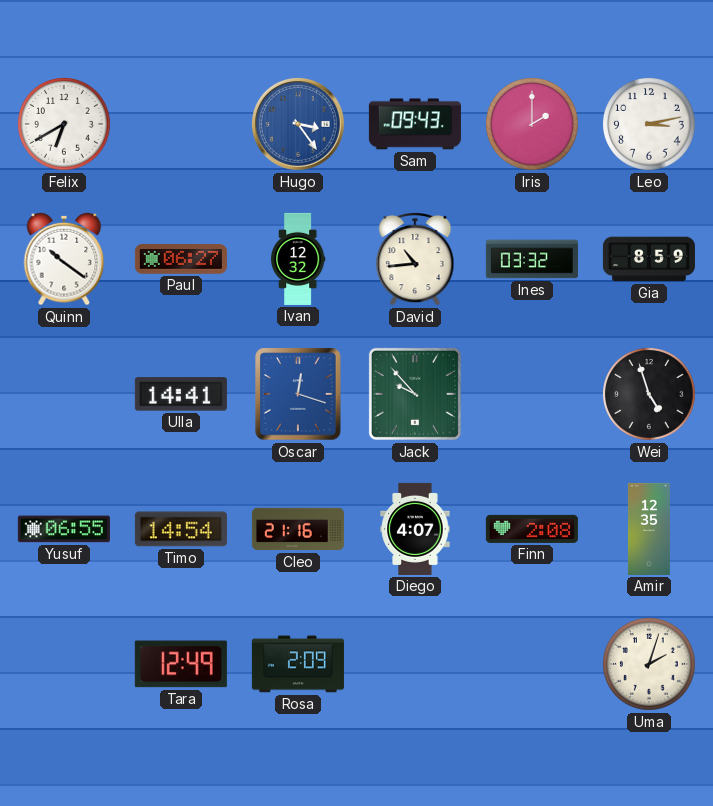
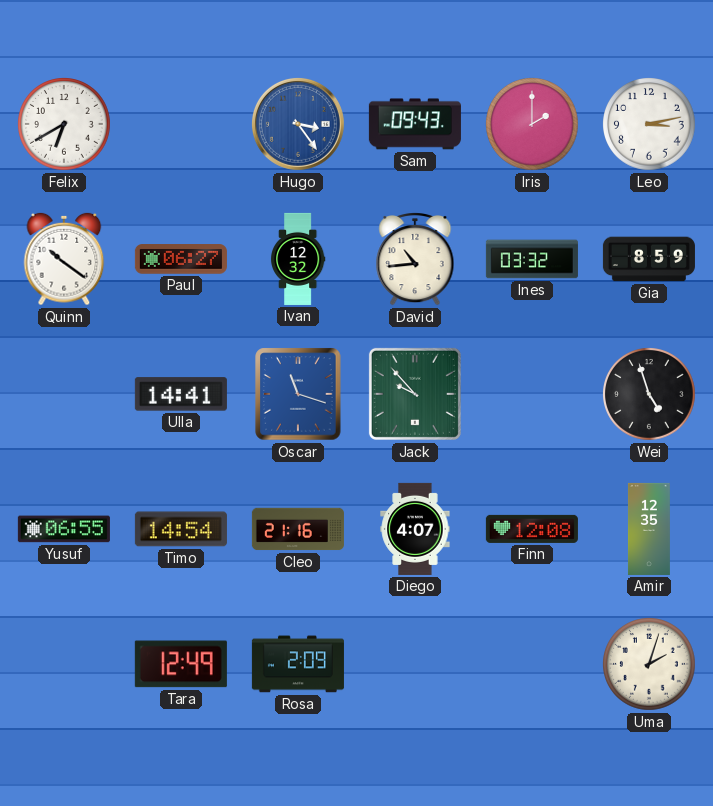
Oscar: 12:18 -> 11:18
Finn: 2:08 -> 12:08
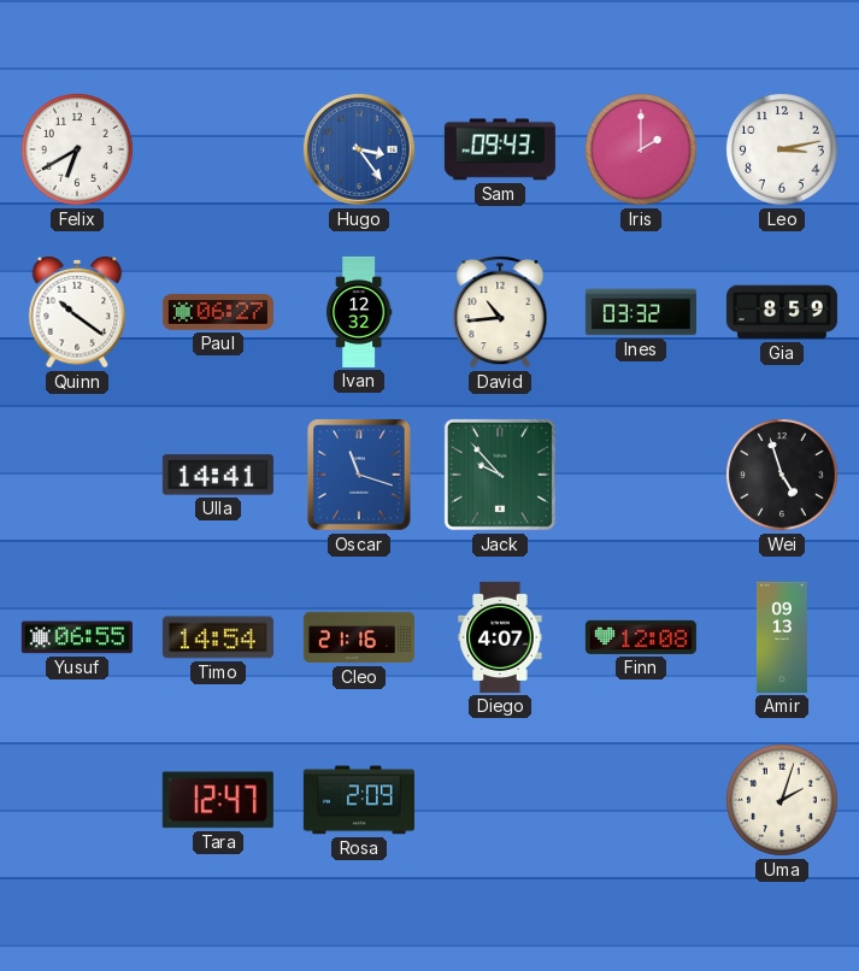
Amir: 12:35 -> 09:13
Tara: 12:49 -> 12:47
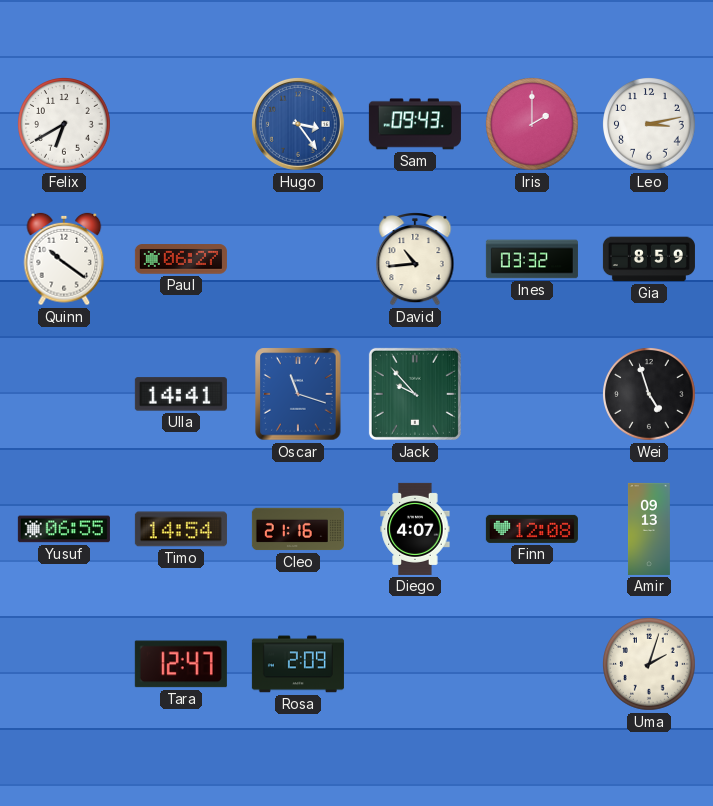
Ivan: 12:32 -> none
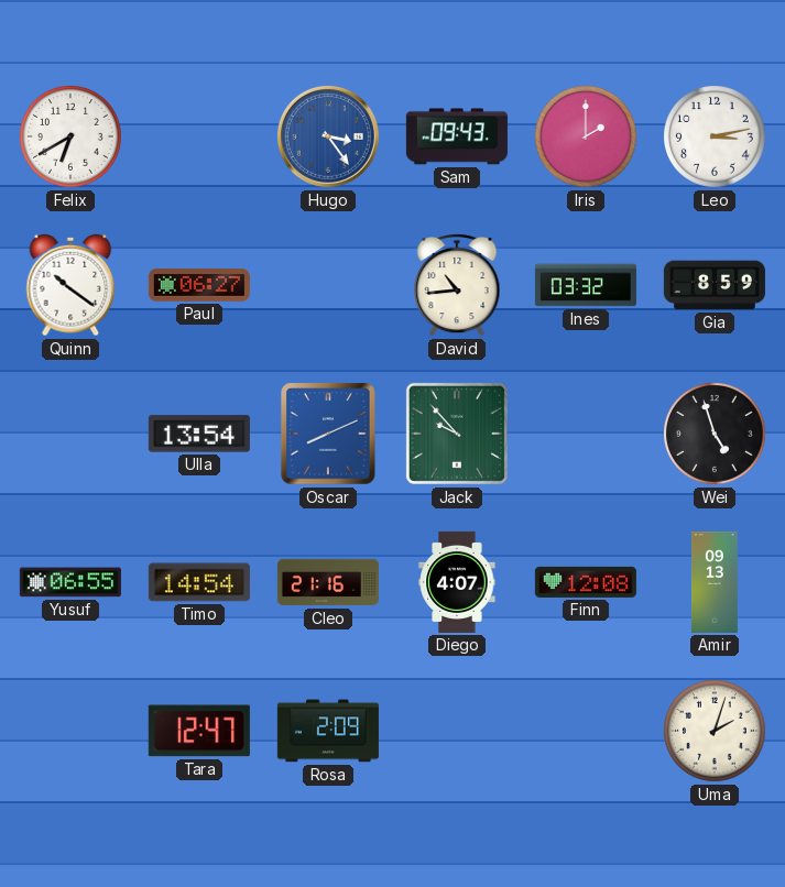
Ulla: 14:41 -> 13:54
Oscar: 11:18 -> 8:11
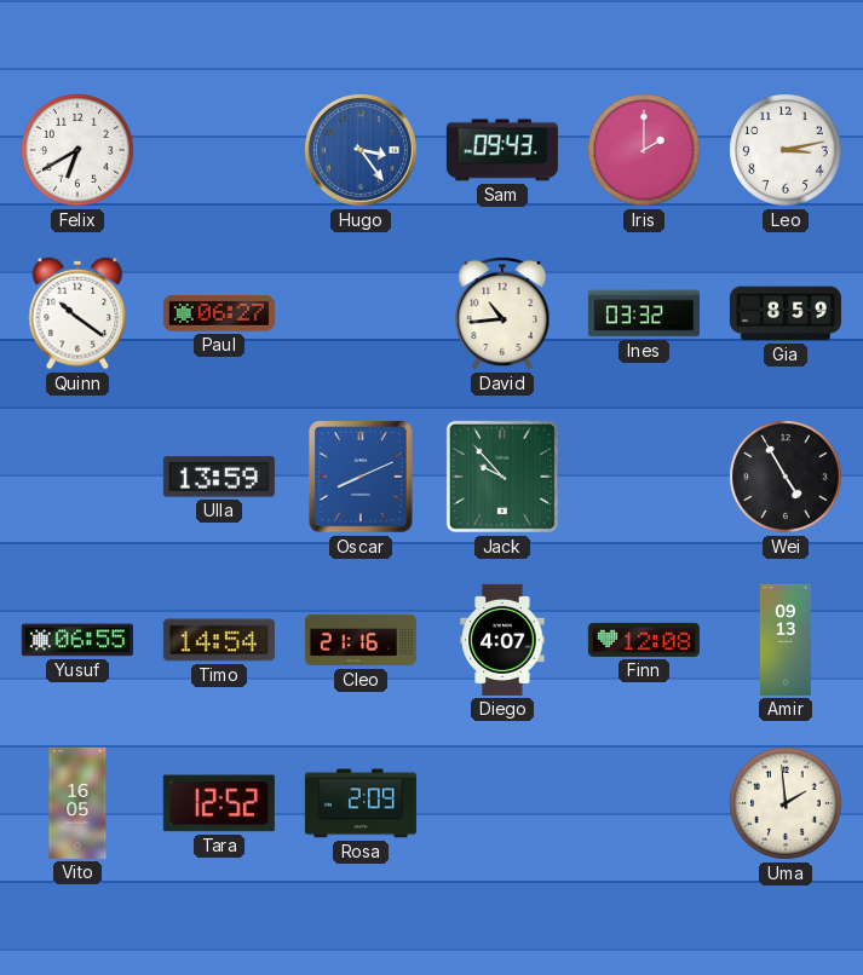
Ulla: 13:54 -> 13:59
Wei: 4:57 -> 4:55
Vito: none -> 16:05
Tara: 12:47 -> 12:52
Uma: 2:03 -> 1:59
